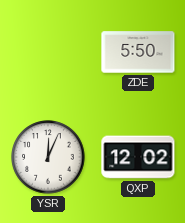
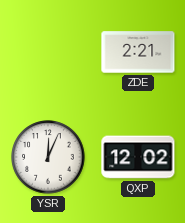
ZDE: 5:50 -> 2:21
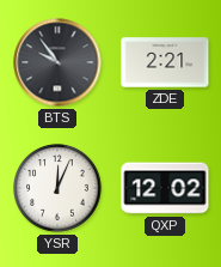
BTS: none -> 9:54
